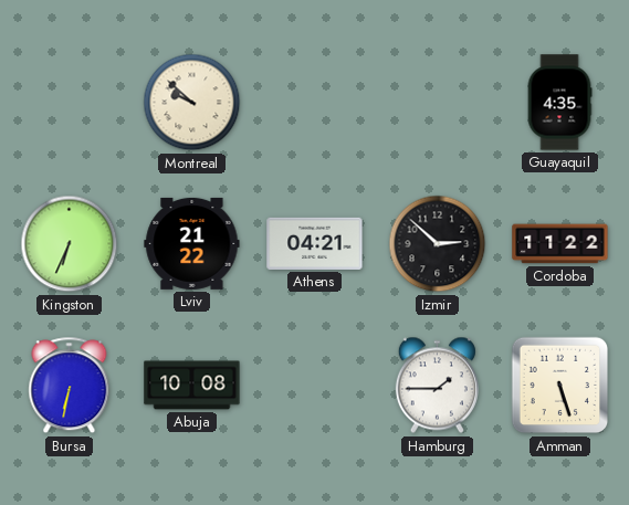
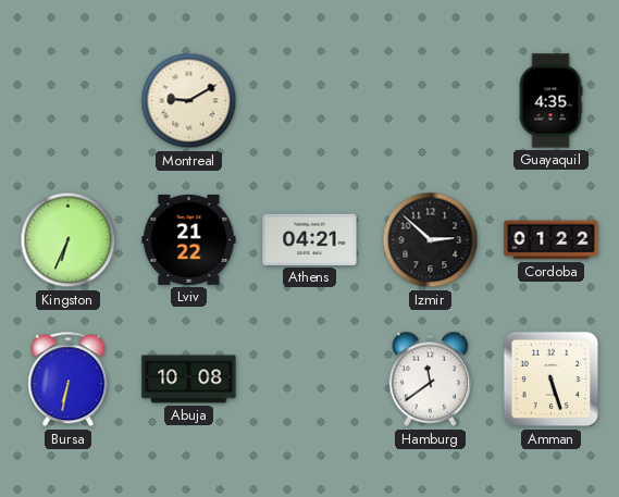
Montreal: 9:52 -> 9:10
Cordoba: 11:22 -> 01:22
Hamburg: 1:45 -> 11:39
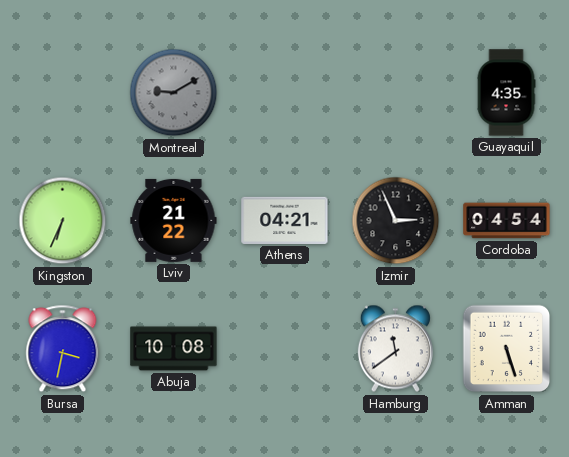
Montreal dial: cream -> grey
Izmir: 2:52 -> 2:56
Cordoba: 01:22 -> 04:54
Bursa: 6:32 -> 3:32
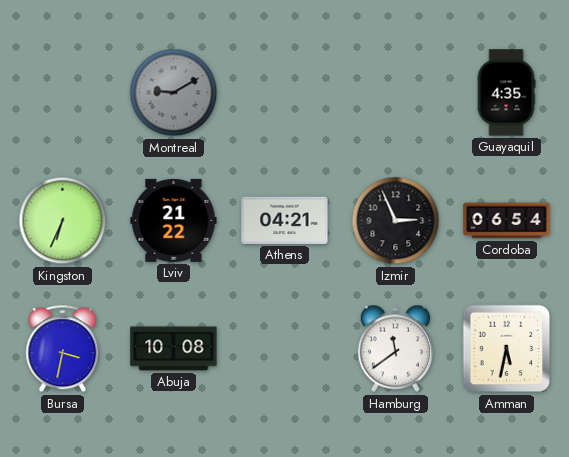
Cordoba: 04:54 -> 06:54
Amman: 5:27 -> 5:32
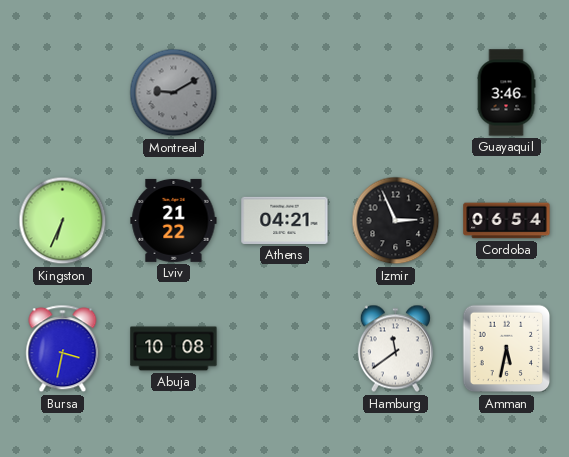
Guayaquil: 4:35 -> 3:46
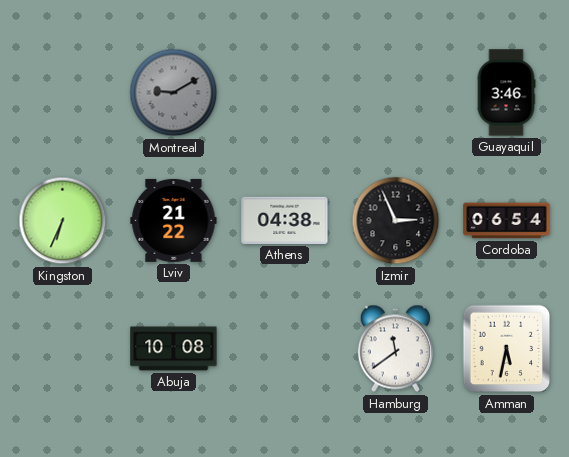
Athens: 04:21 -> 04:38
Bursa: 3:32 -> none
